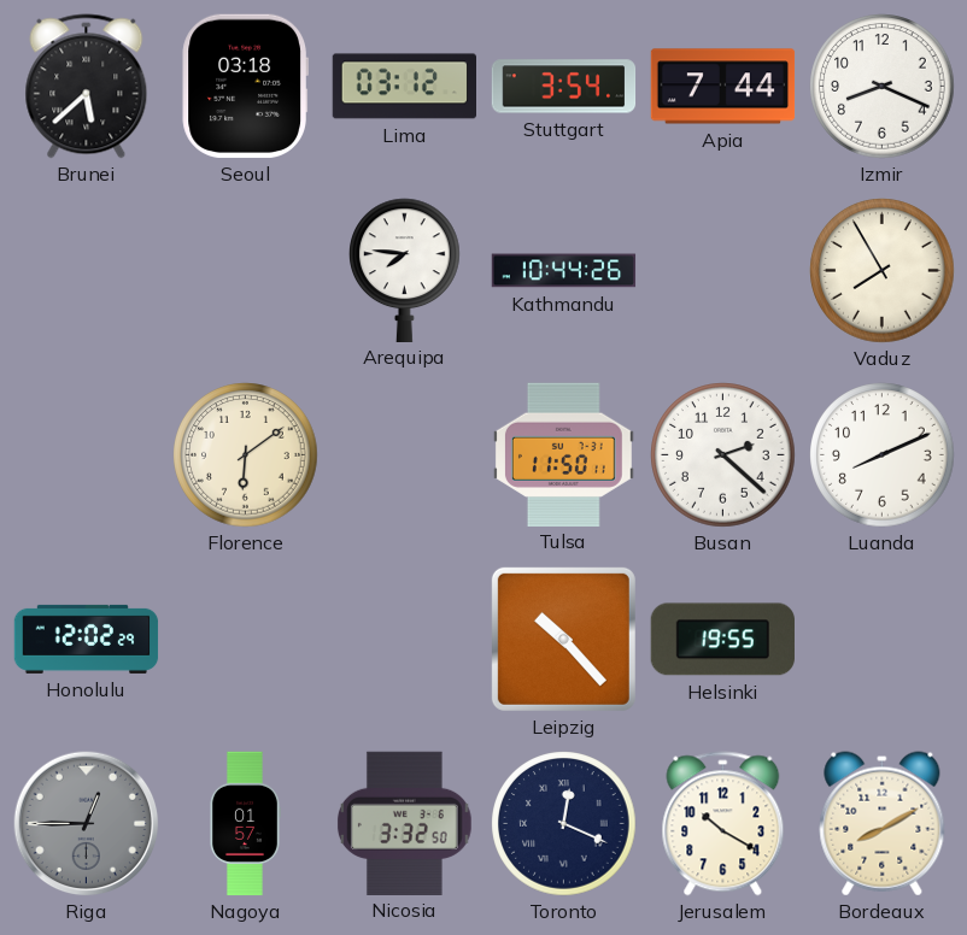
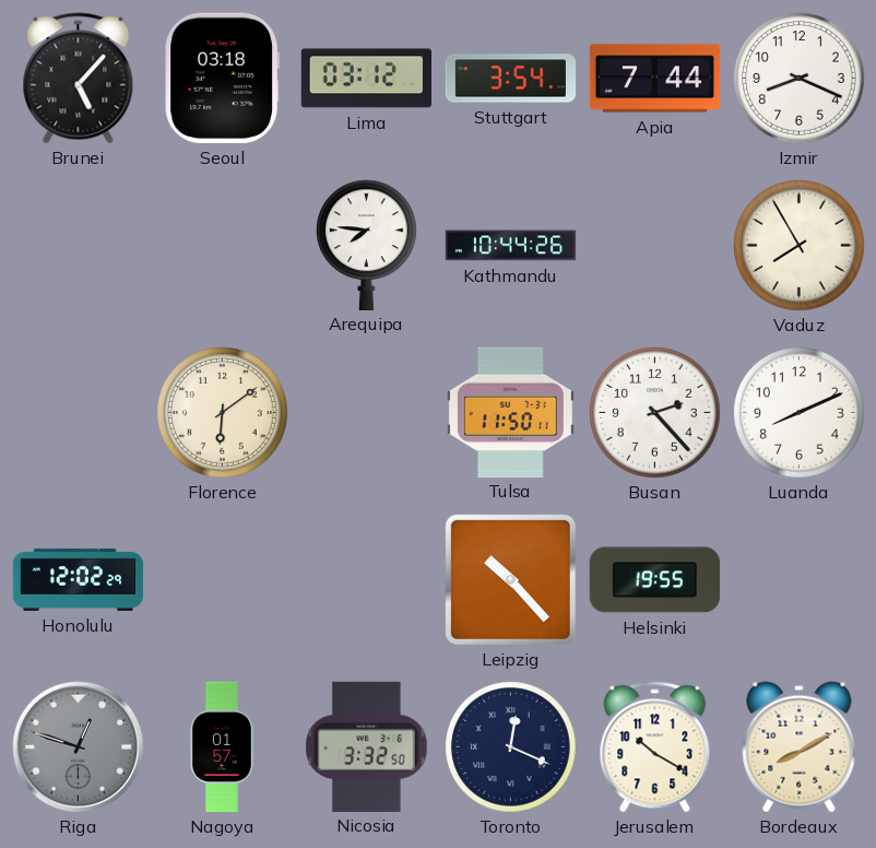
Brunei: 5:38 -> 5:07
Busan: 2:22 -> 2:23
Riga: 12:45 -> 12:48
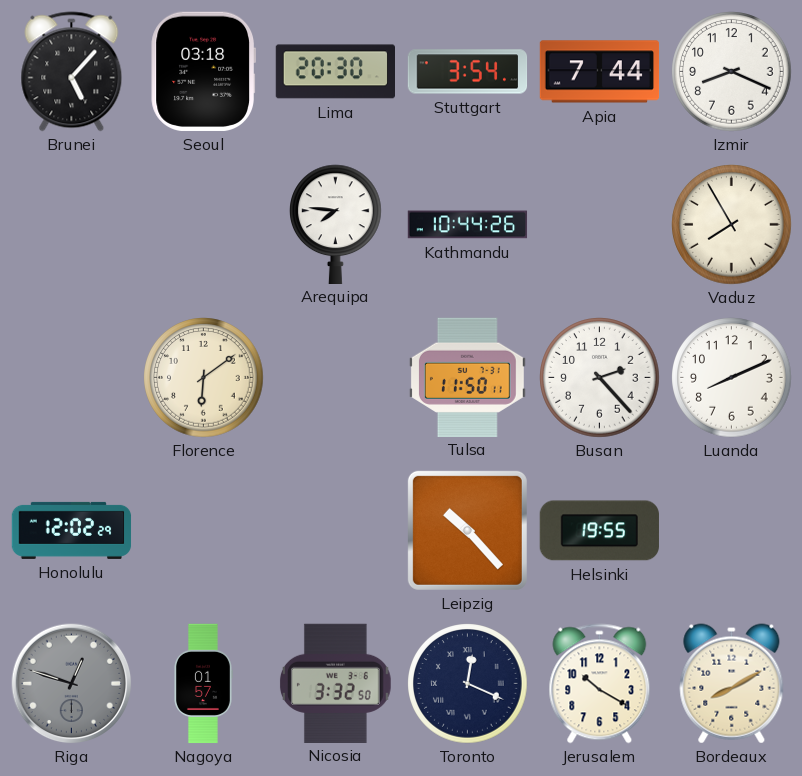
Lima: 03:12 -> 20:30
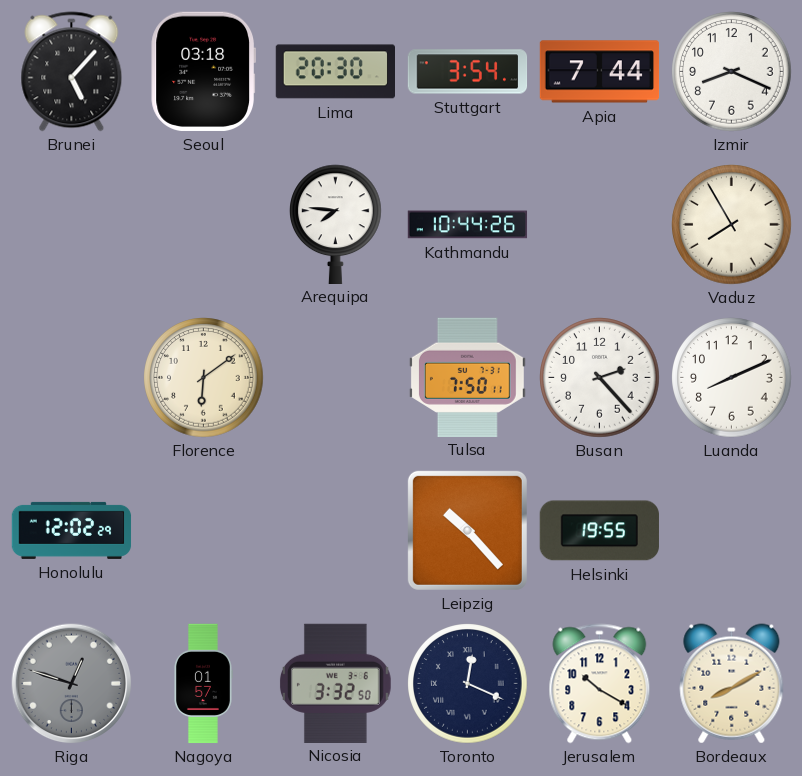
Tulsa: 11:50 -> 7:50
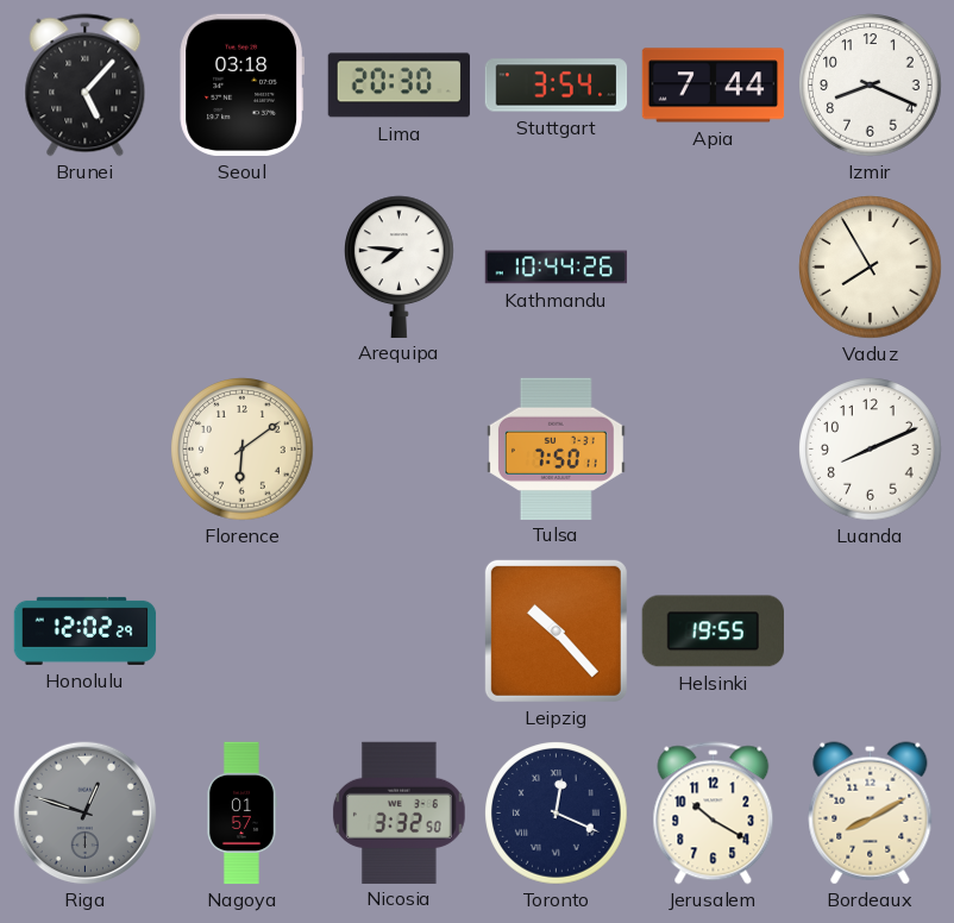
Busan: 2:23 -> none
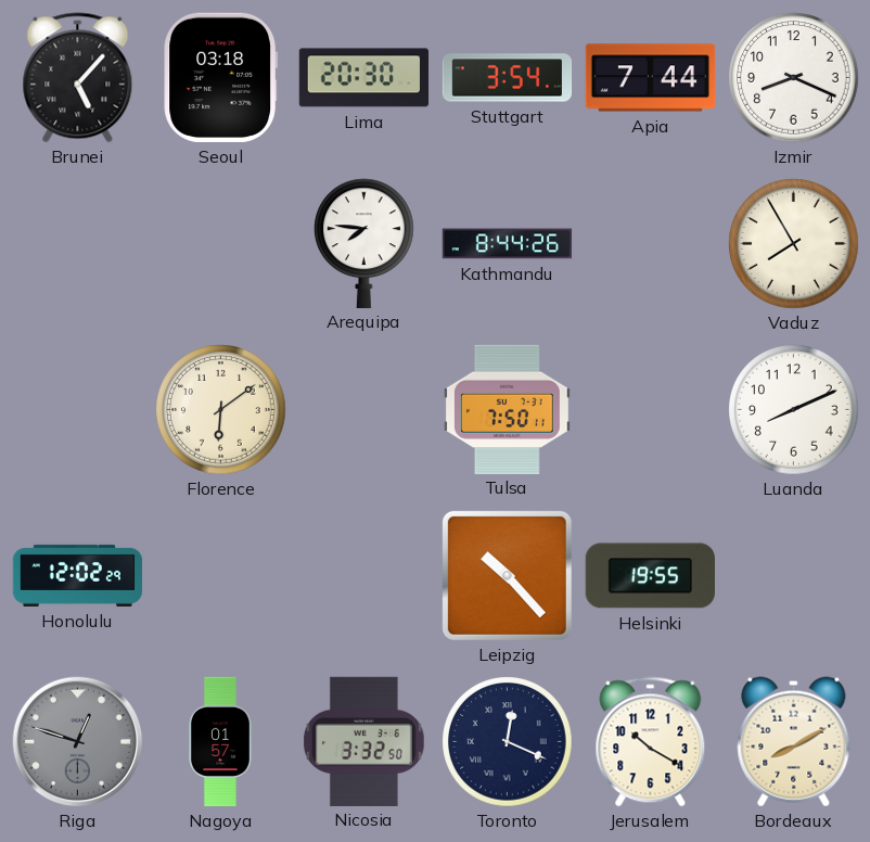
Kathmandu: 10:44 -> 8:44
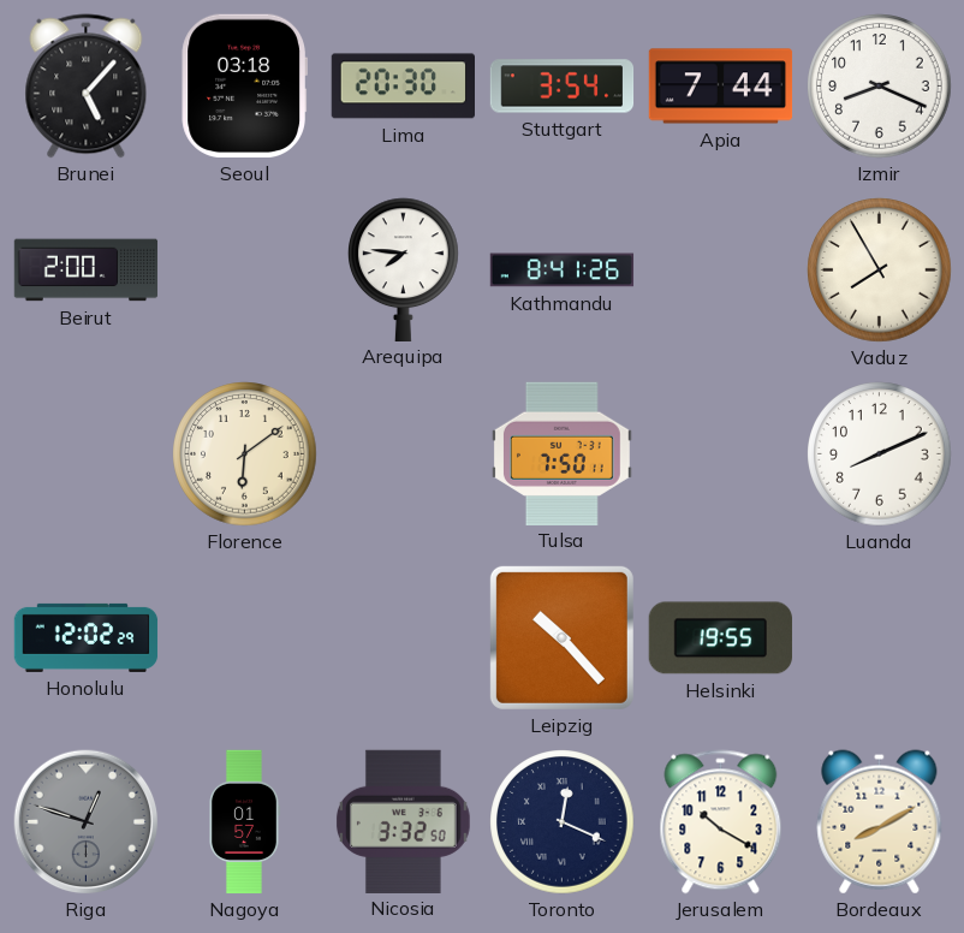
Beirut: none -> 2:00
Kathmandu: 8:44 -> 8:41
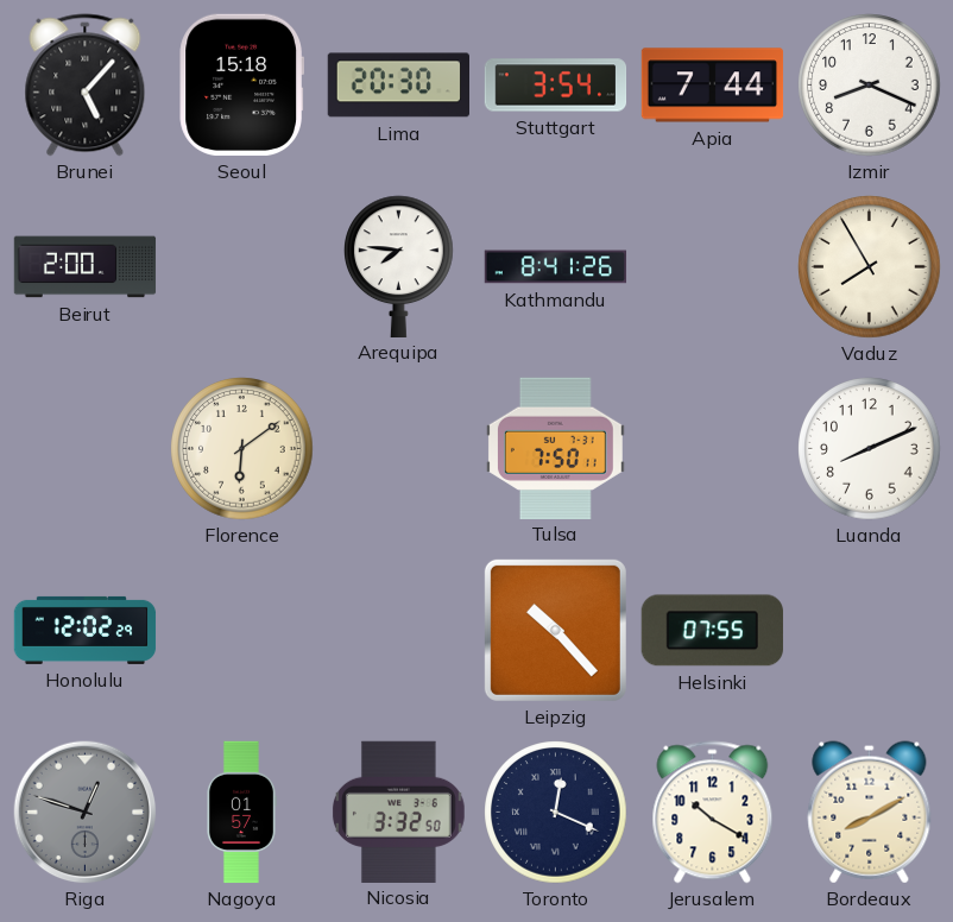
Seoul: 03:18 -> 15:18
Helsinki: 19:55 -> 07:55
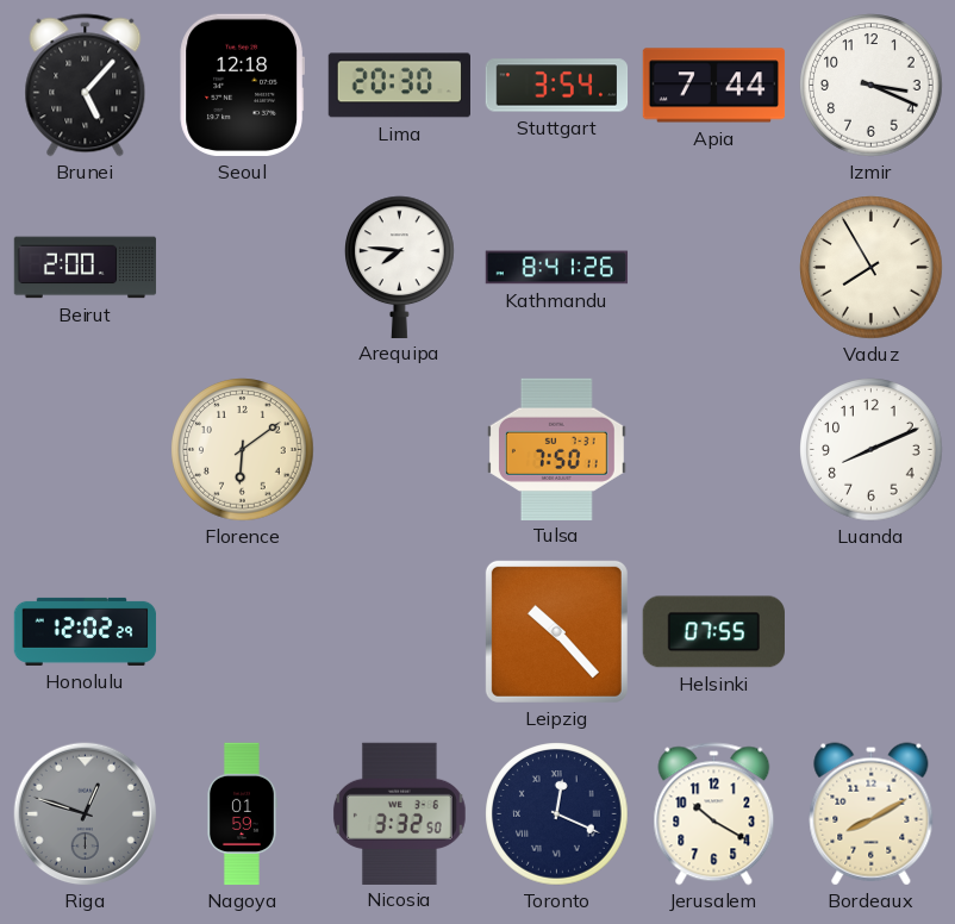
Seoul: 15:18 -> 12:18
Izmir: 8:19 -> 3:19
Nagoya: 01:57 -> 01:59
